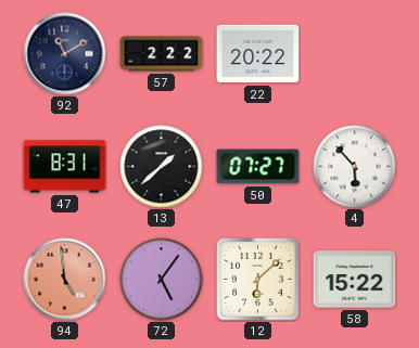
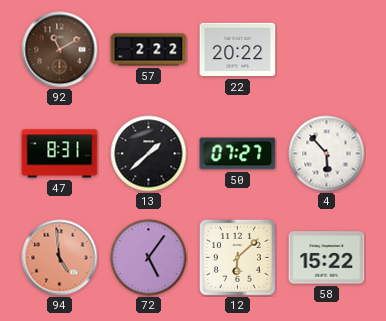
92 dial: navy -> brown
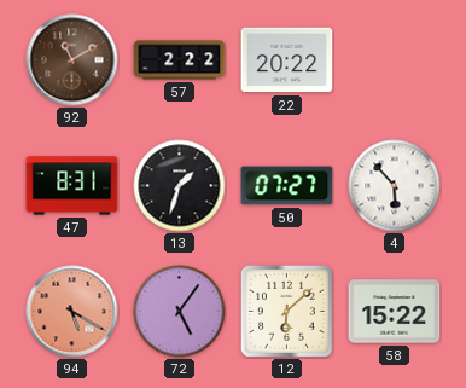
13: 1:38 -> 1:33
94: 4:59 -> 5:20
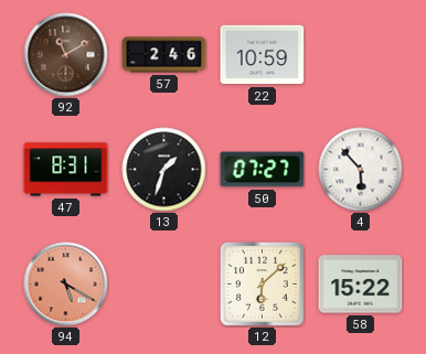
57: 2:22 -> 2:46
22: 20:22 -> 10:59
72: 5:06 -> none
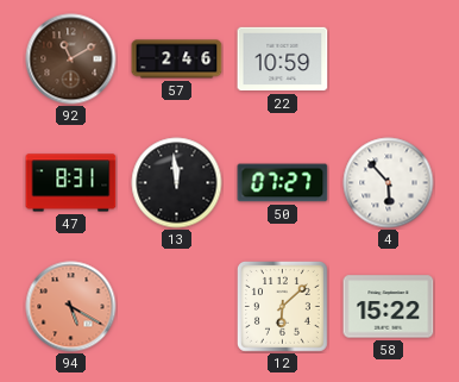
13: 1:33 -> 11:59
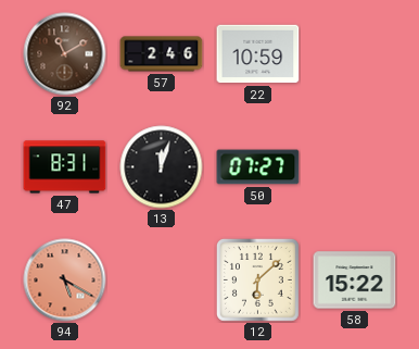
13: 11:59 -> 12:03
4: 5:53 -> none
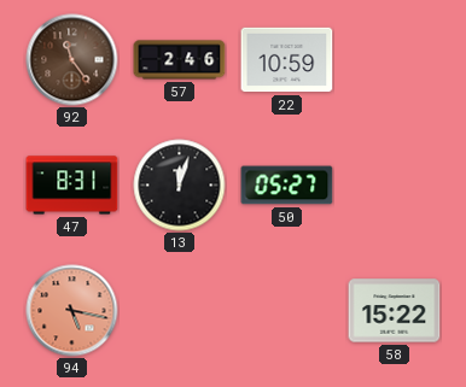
92: 11:10 -> 11:24
50: 07:27 -> 05:27
94: 5:20 -> 5:17
12: 6:08 -> none
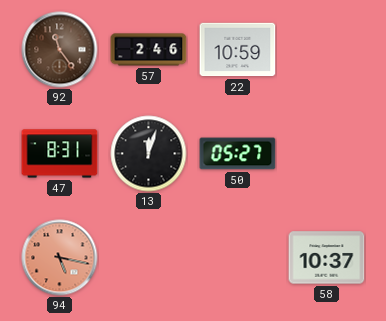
58: 15:22 -> 10:37
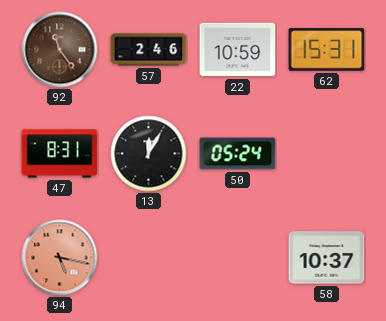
62: none -> 15:31
13: 12:03 -> 12:05
50: 05:27 -> 05:24
